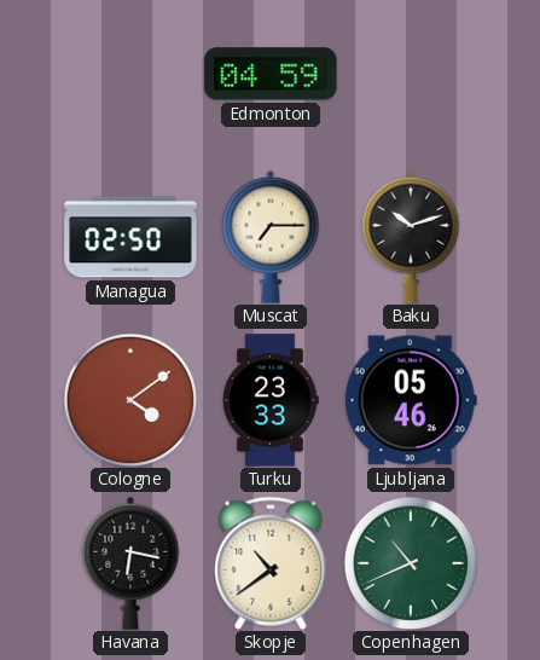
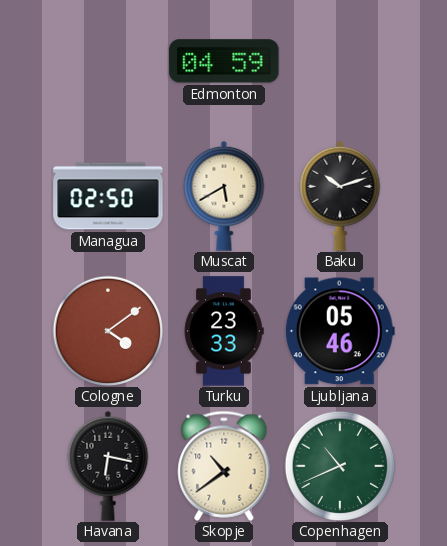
Muscat: 7:15 -> 5:40
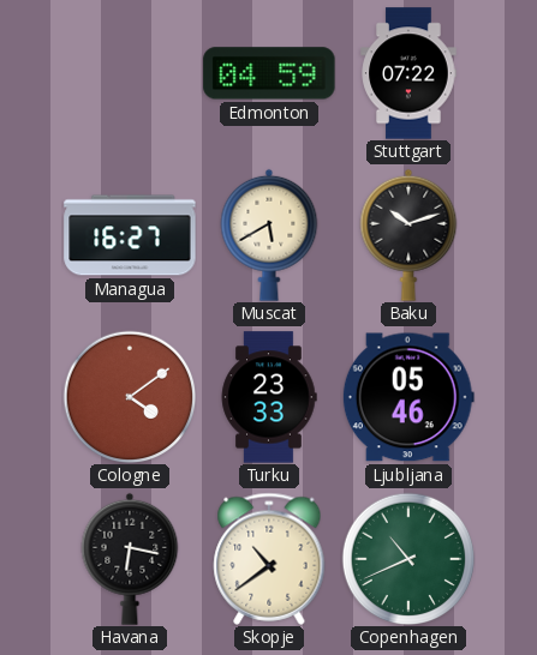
Stuttgart: none -> 07:22
Managua: 02:50 -> 16:27
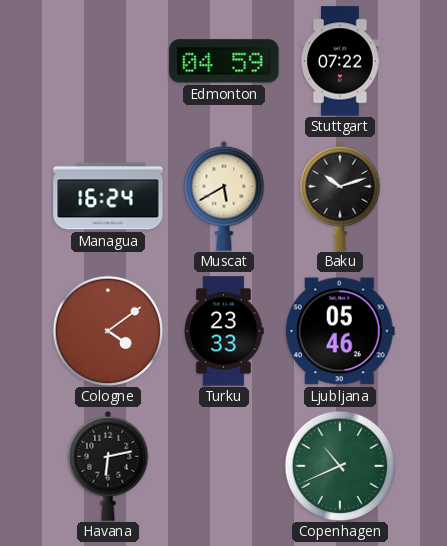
Managua: 16:27 -> 16:24
Havana: 6:17 -> 6:13
Skopje: 10:39 -> none
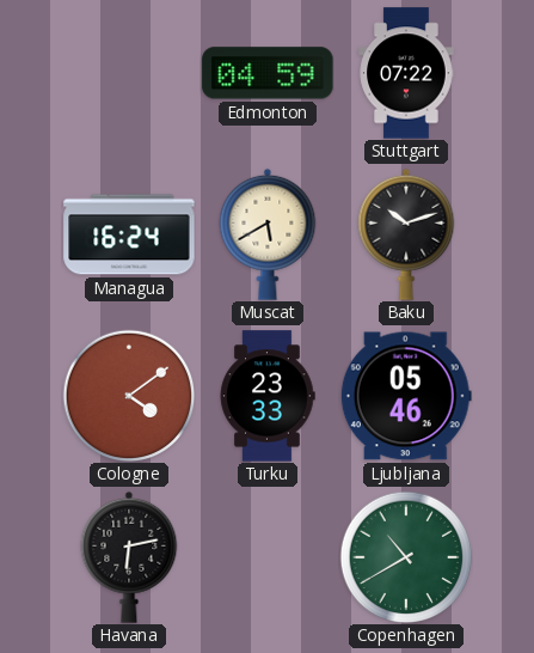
Copenhagen: 10:41 -> 10:40
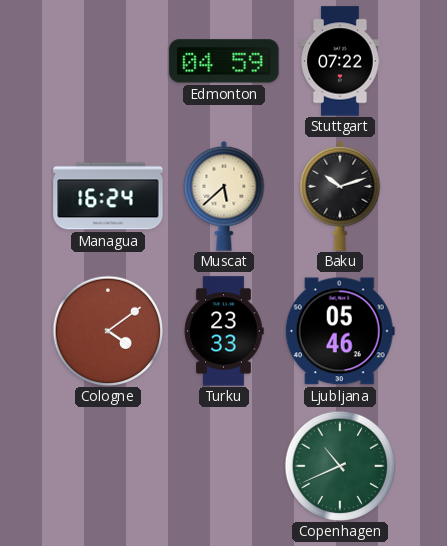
Muscat: 5:40 -> 5:38
Havana: 6:13 -> none
Copenhagen: 10:40 -> 10:41
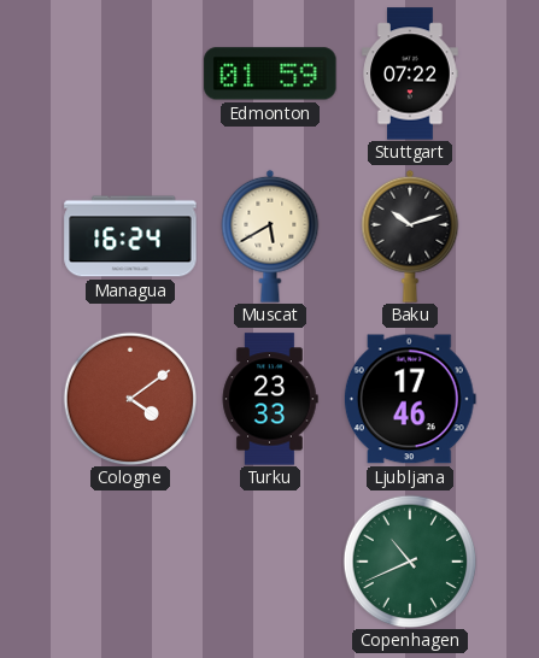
Edmonton: 04:59 -> 01:59
Muscat: 5:38 -> 5:40
Ljubljana: 05:46 -> 17:46
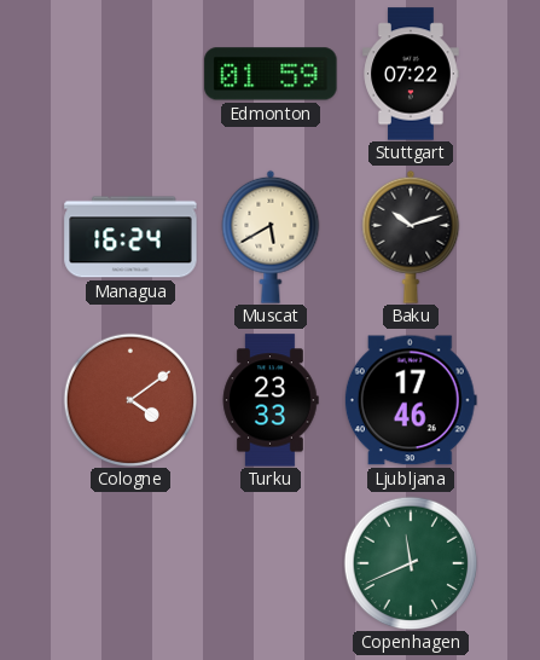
Copenhagen: 10:41 -> 11:41
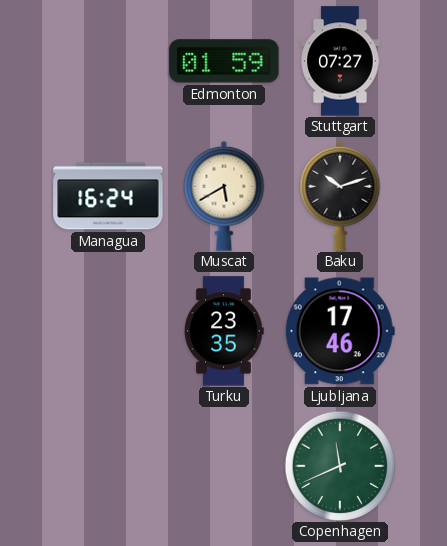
Stuttgart: 07:22 -> 07:27
Cologne: 4:09 -> none
Turku: 23:33 -> 23:35
